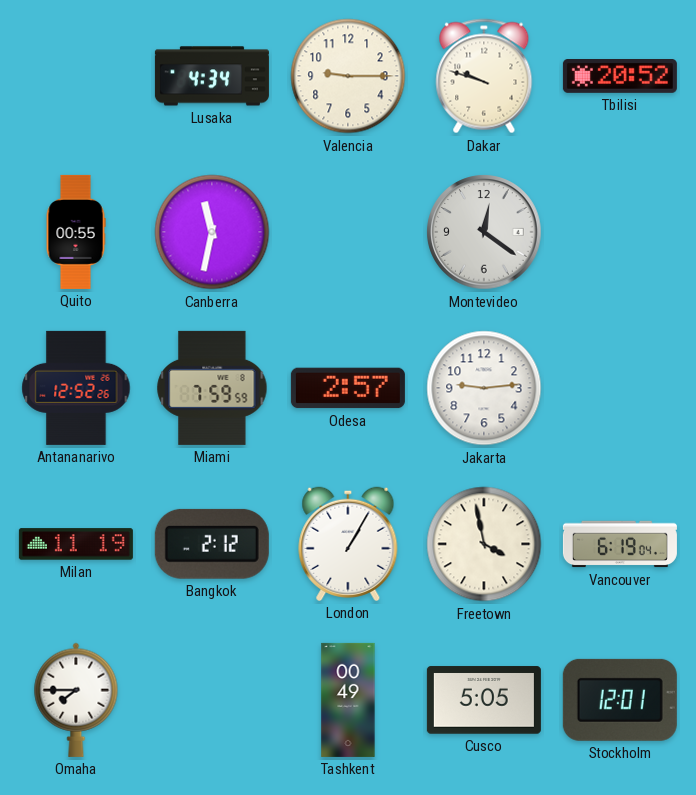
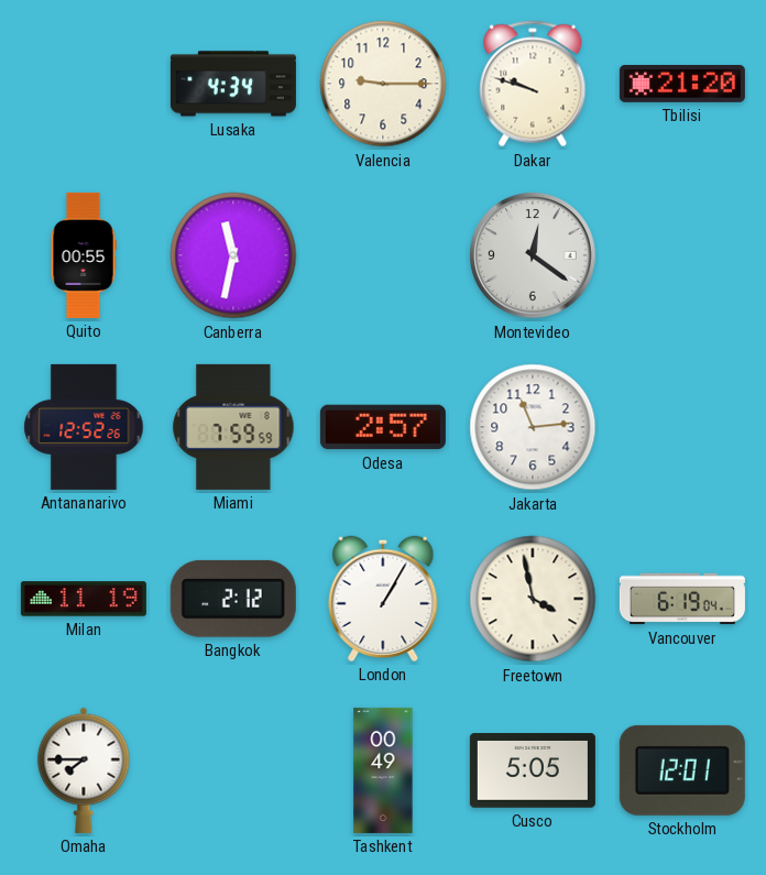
Tbilisi: 20:52 -> 21:20
Jakarta: 9:14 -> 11:14
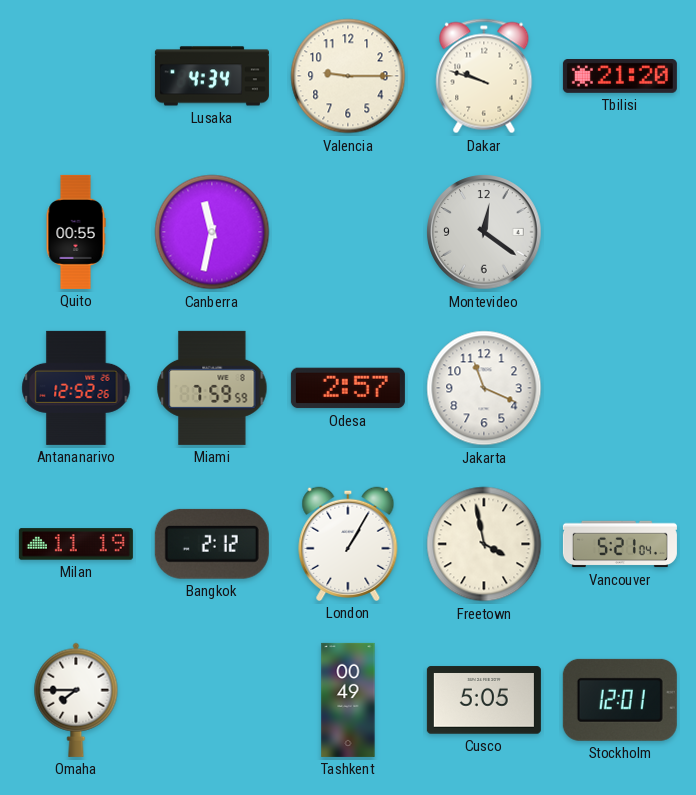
Jakarta: 11:14 -> 11:19
Vancouver: 6:19 -> 5:21
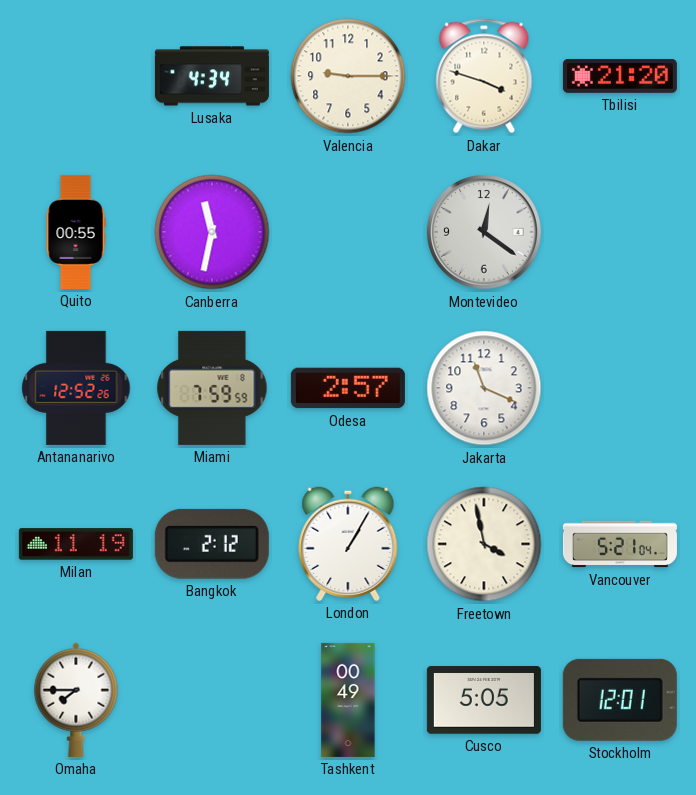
Dakar: 9:48 -> 3:48
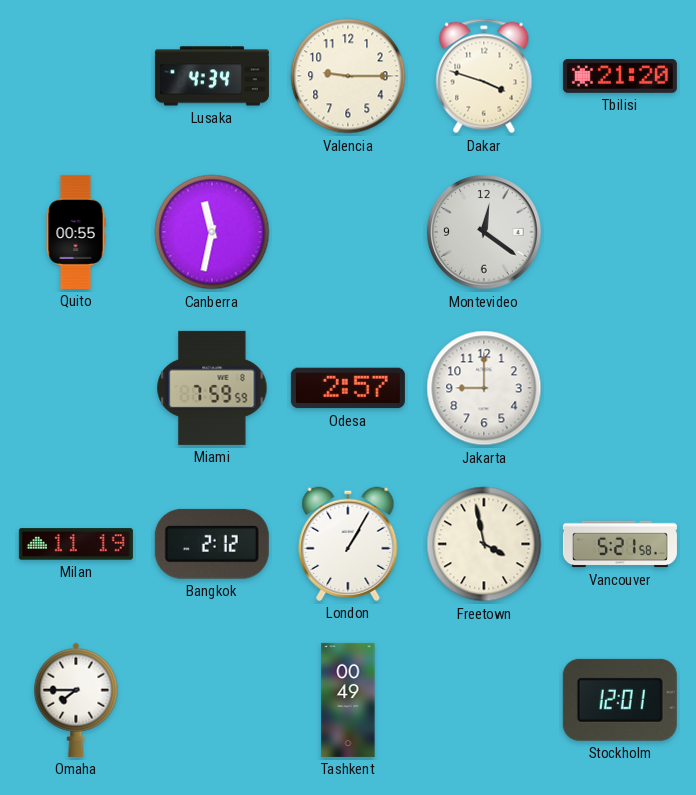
Antananarivo: 12:52 -> none
Jakarta: 11:19 -> 9:00
Vancouver: 5:21:04 -> 5:21:58
Cusco: 5:05 -> none
